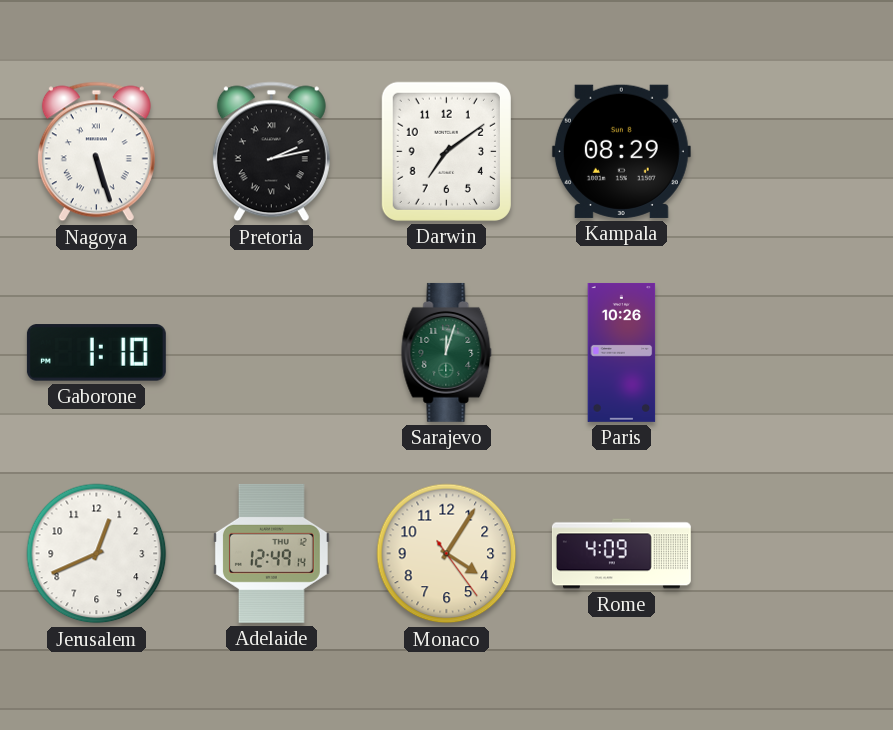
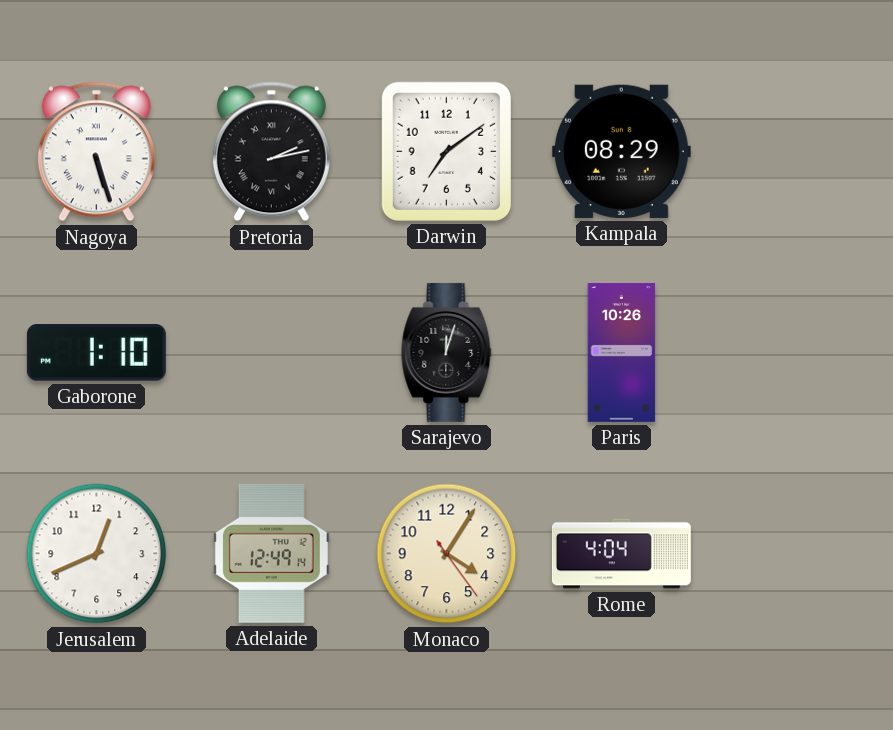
Sarajevo dial: green -> black
Rome: 4:09 -> 4:04
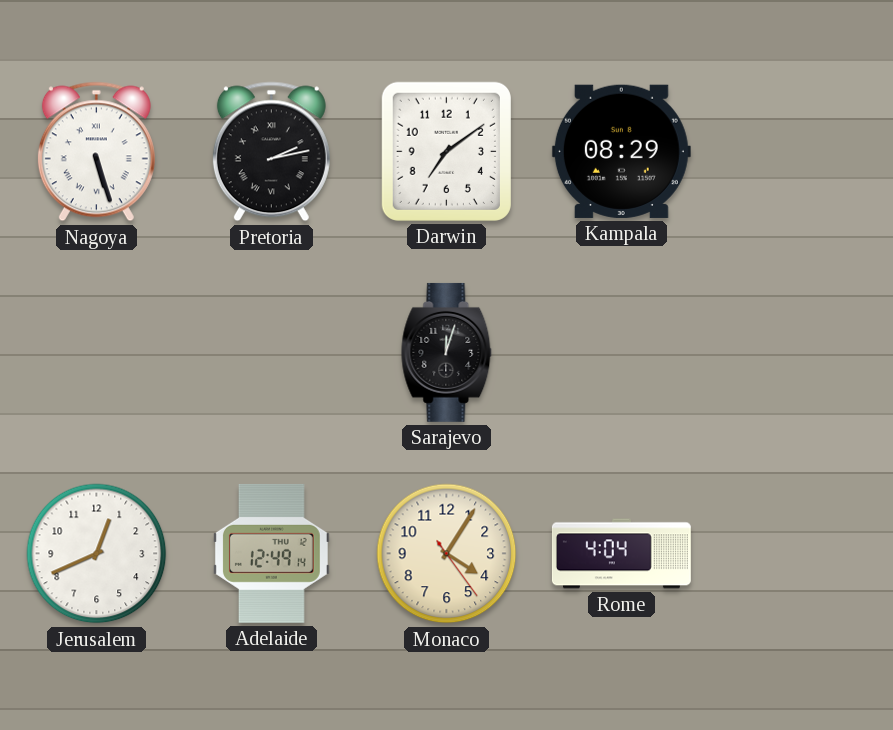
Gaborone: 1:10 -> none
Paris: 10:26 -> none
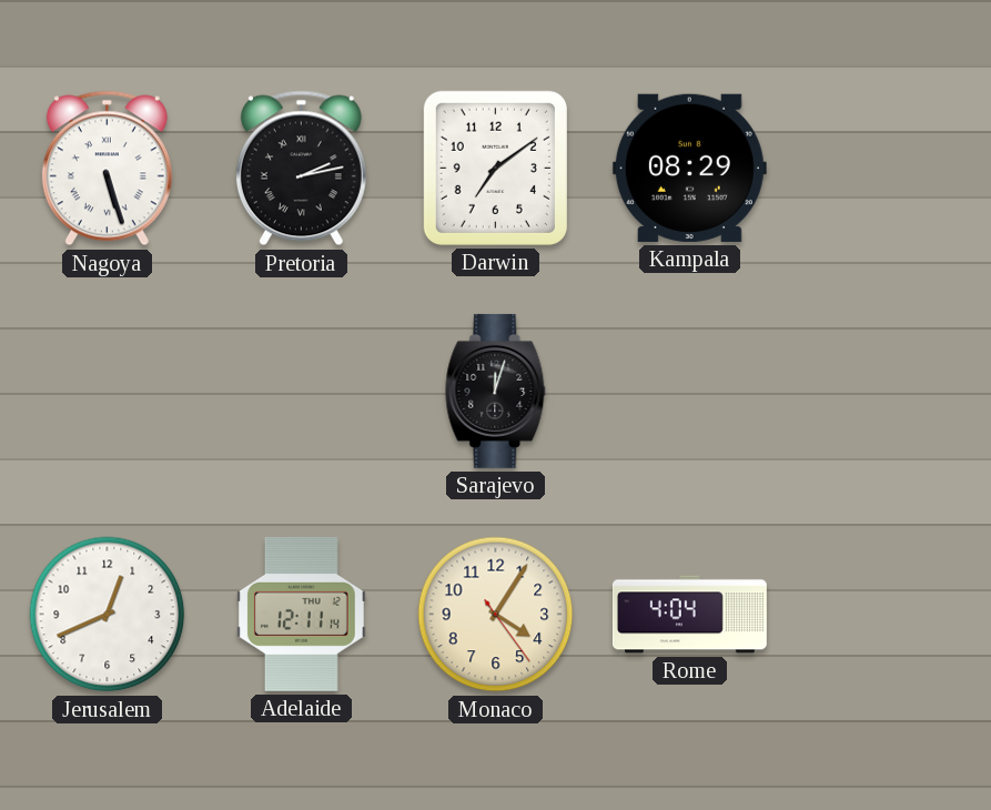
Adelaide: 12:49 -> 12:11
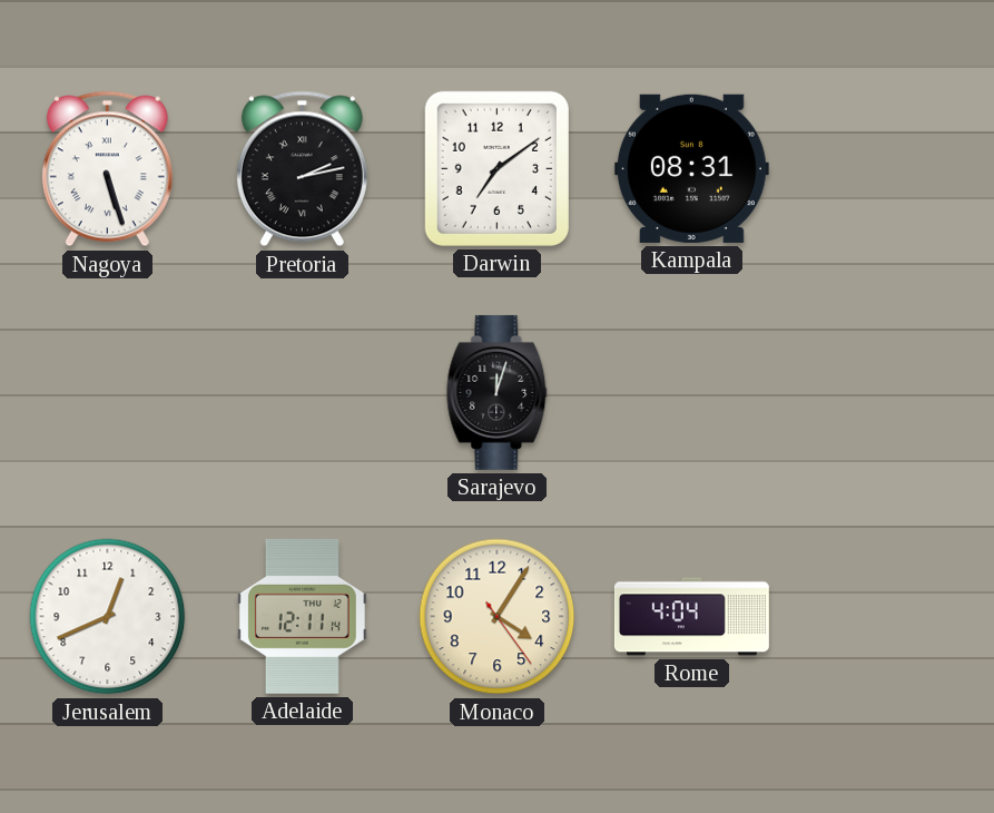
Kampala: 08:29 -> 08:31
